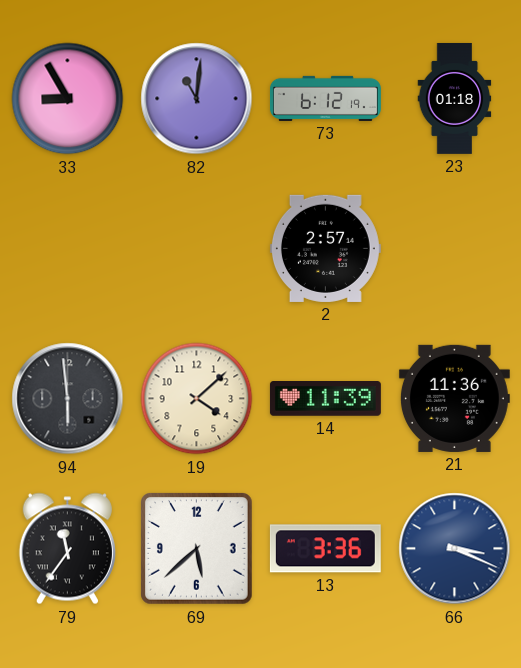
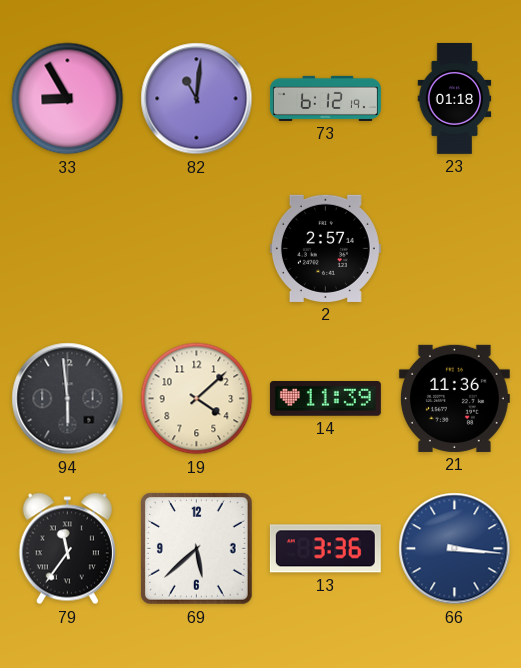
66: 3:19 -> 3:16
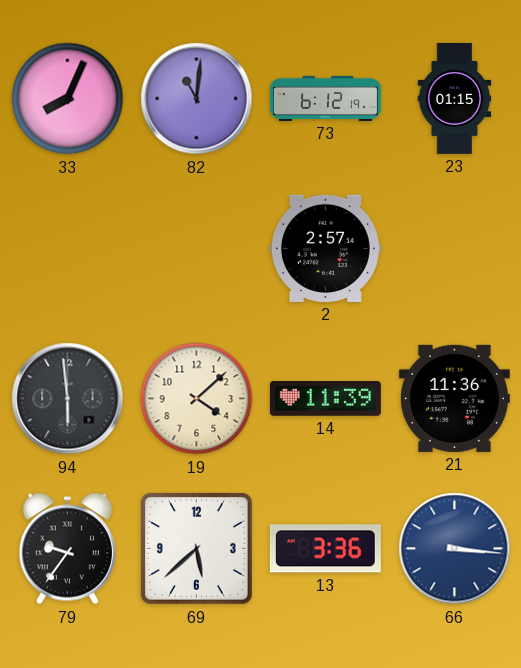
33: 8:55 -> 8:04
23: 01:18 -> 01:15
79: 11:36 -> 9:36
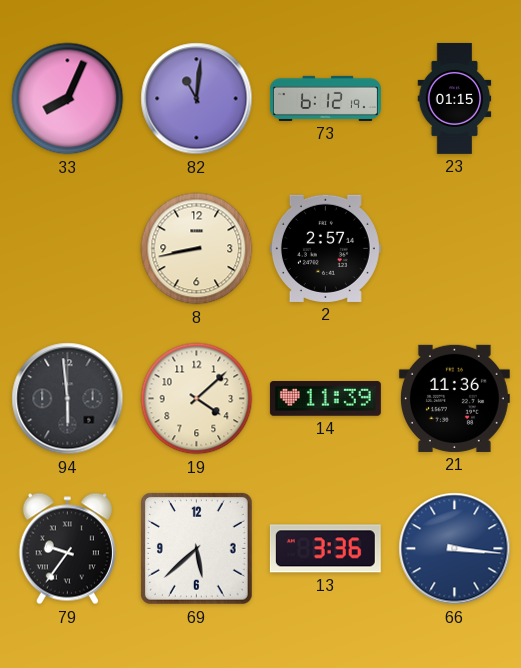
8: none -> 8:43
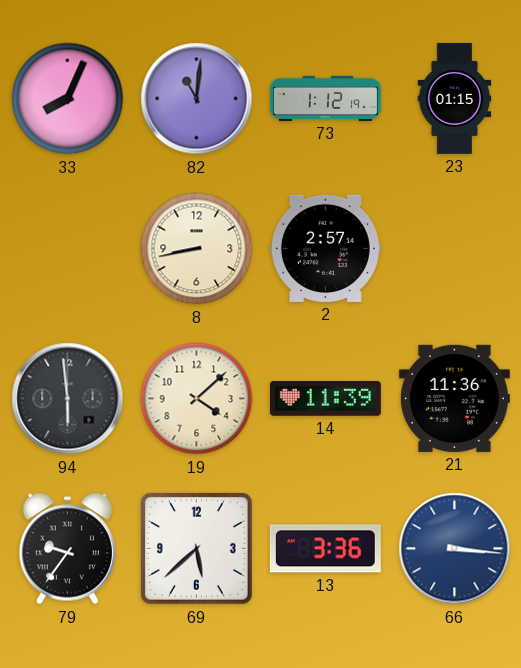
73: 6:12 -> 1:12
